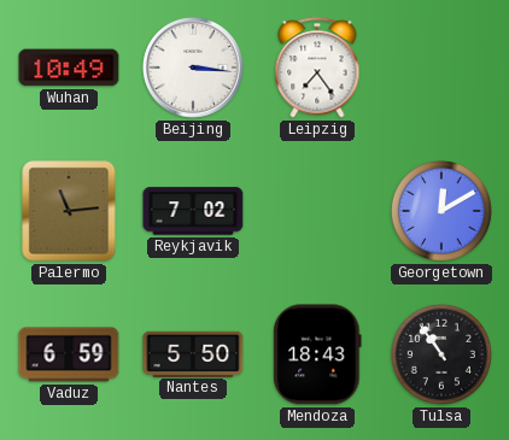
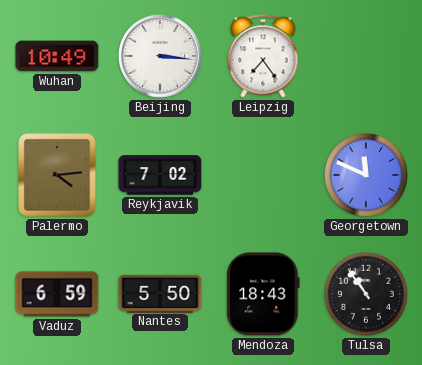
Palermo: 11:14 -> 4:14
Georgetown: 12:10 -> 11:49
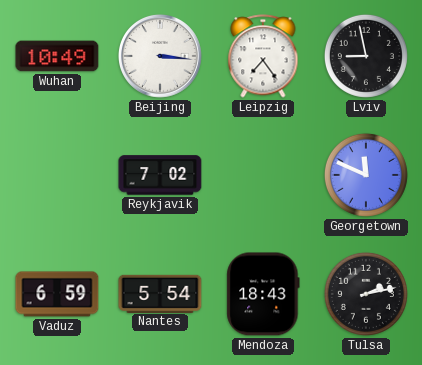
Lviv: none -> 8:58
Palermo: 4:14 -> none
Nantes: 5:50 -> 5:54
Tulsa: 10:54 -> 2:13
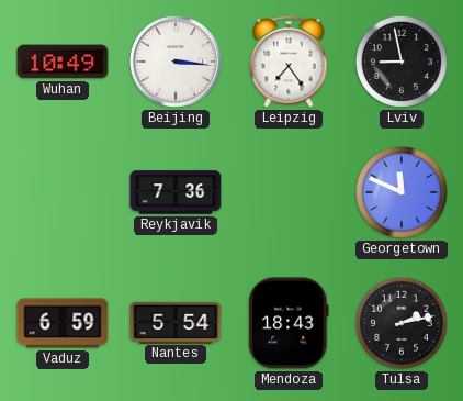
Reykjavik: 7:02 -> 7:36
